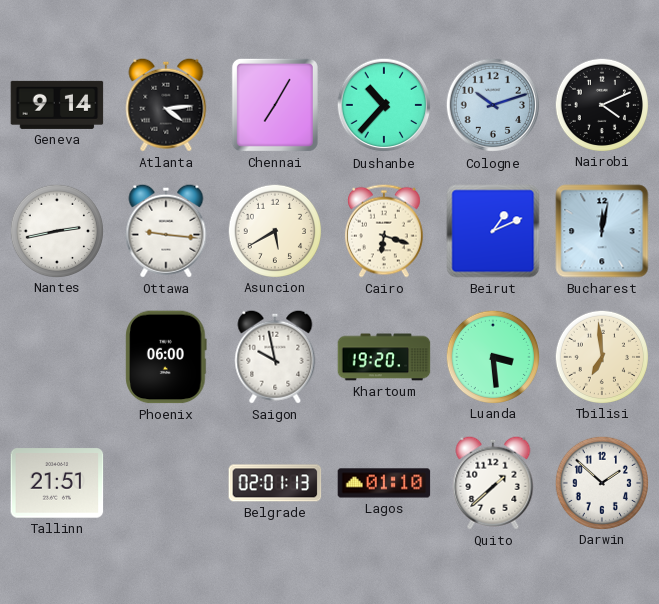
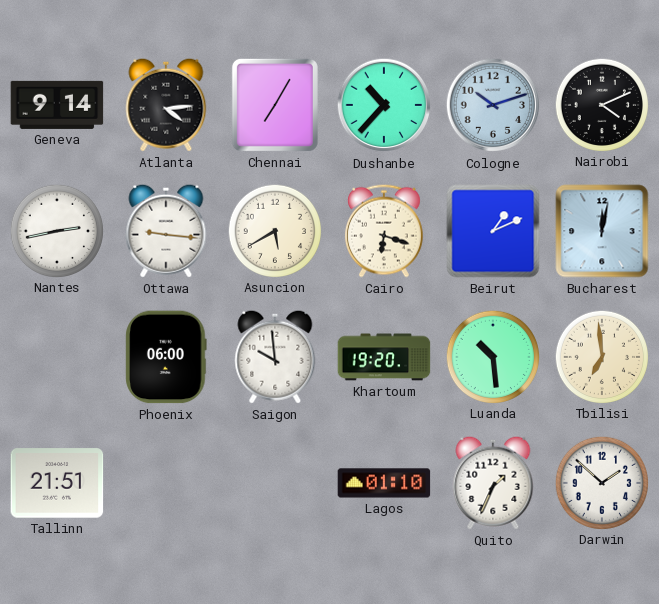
Saigon: 9:58 -> 9:59
Luanda: 3:29 -> 10:29
Belgrade: 02:01 -> none
Quito: 1:38 -> 1:34
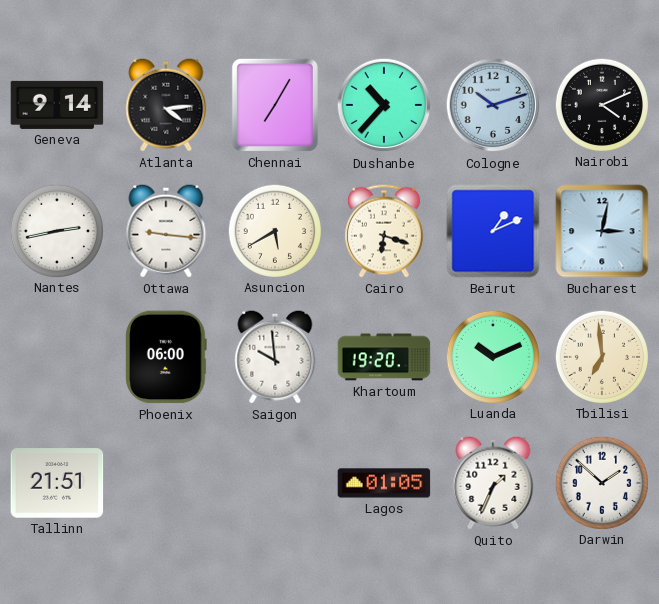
Bucharest: 12:02 -> 3:02
Luanda: 10:29 -> 10:11
Lagos: 01:10 -> 01:05
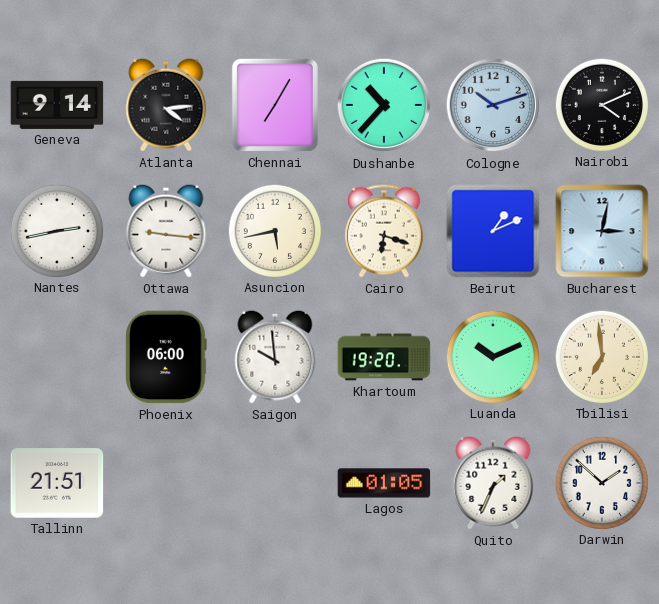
Asuncion: 5:40 -> 5:43
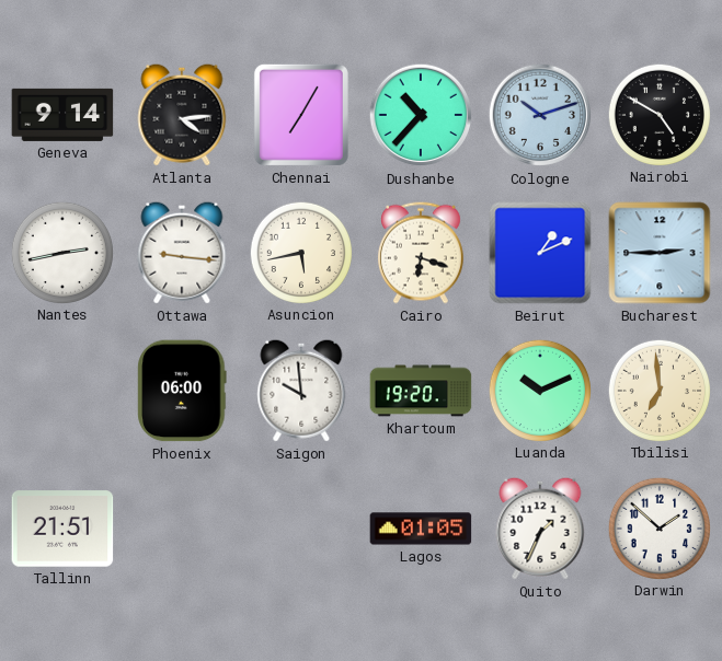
Nairobi: 4:11 -> 4:50
Bucharest: 3:02 -> 2:45
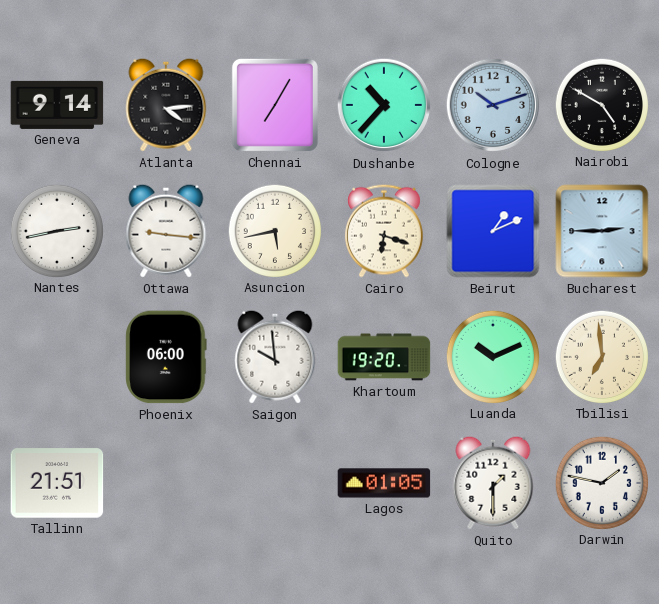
Quito: 1:34 -> 1:30
Darwin: 1:52 -> 1:47
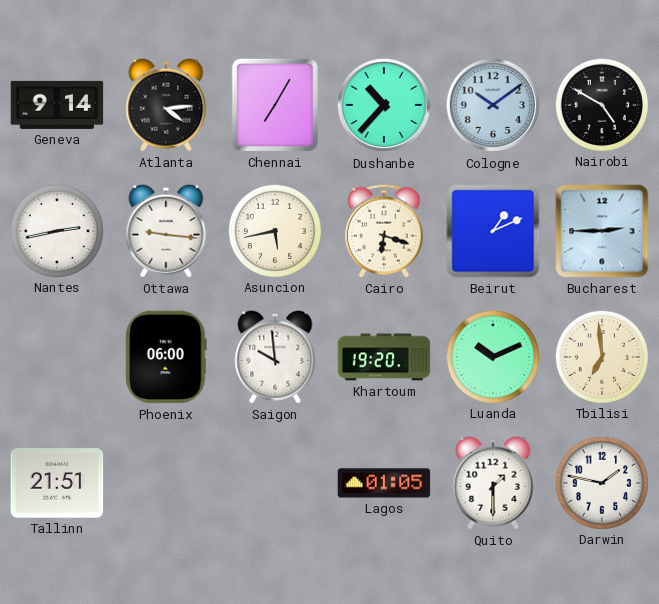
Cologne: 10:12 -> 10:09
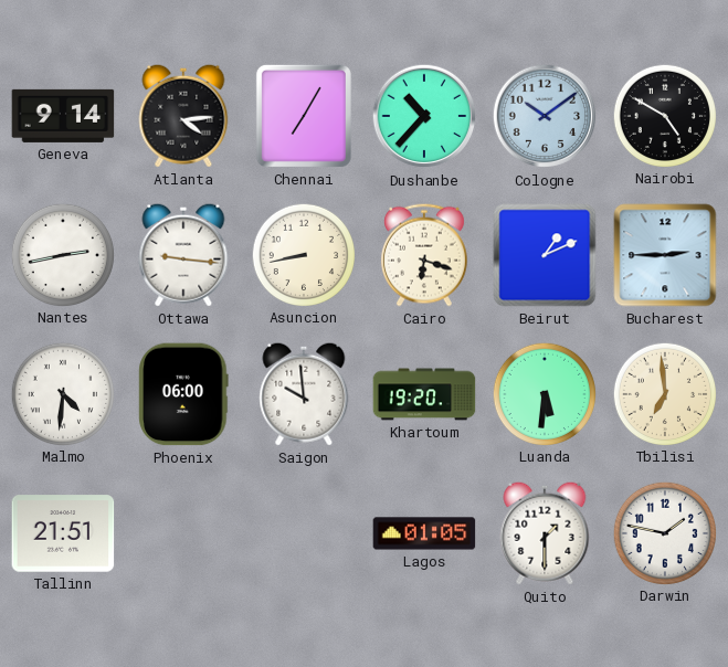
Asuncion: 5:43 -> 8:43
Malmo: none -> 4:31
Luanda: 10:11 -> 5:31
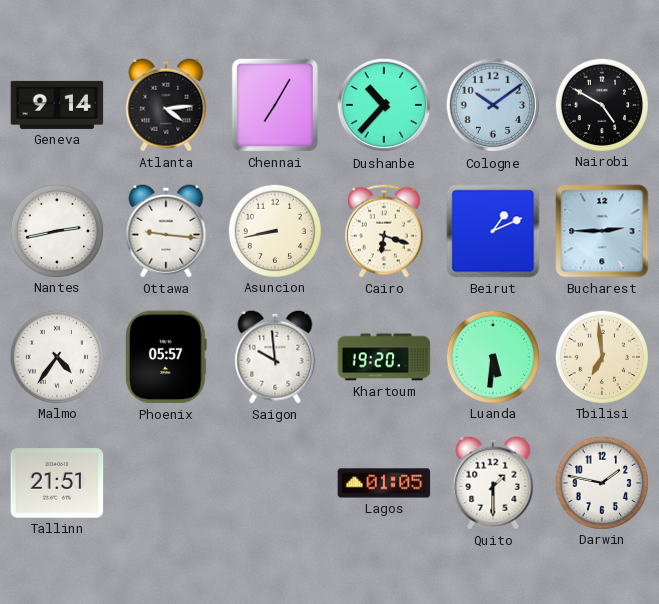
Malmo: 4:31 -> 4:36
Phoenix: 06:00 -> 05:57
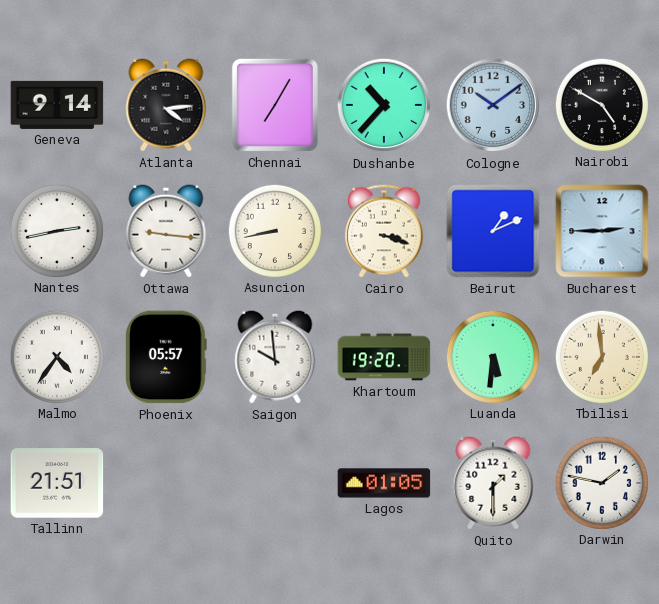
Cairo: 6:18 -> 3:18
